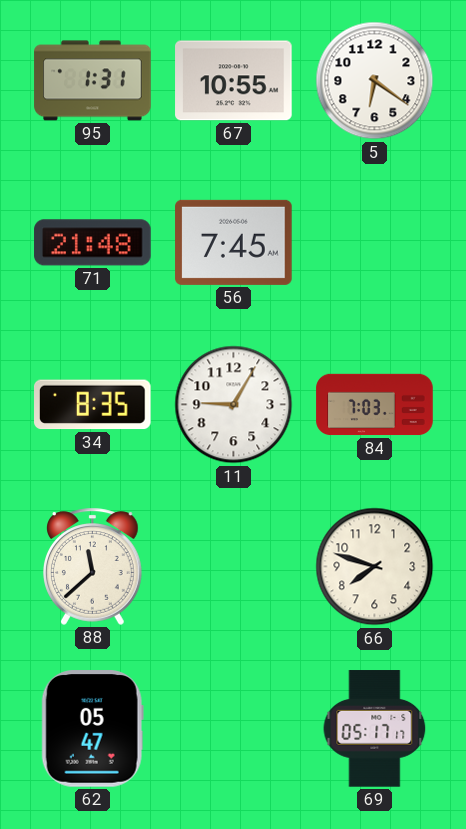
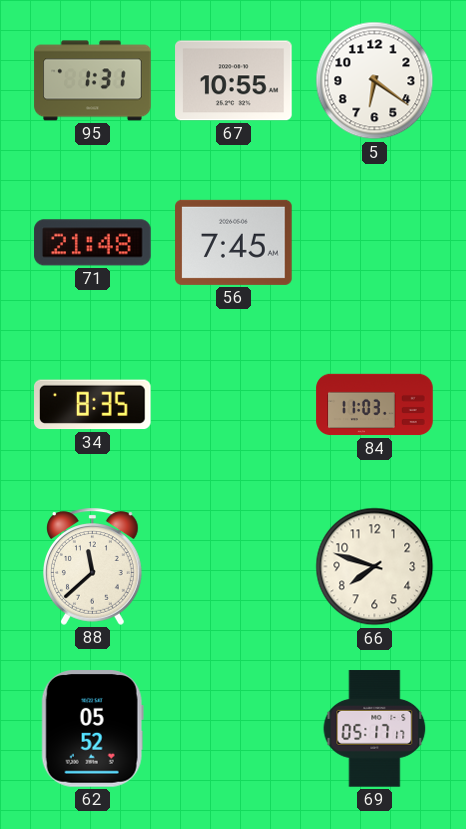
11: 9:05 -> none
84: 7:03 -> 11:03
62: 05:47 -> 05:52
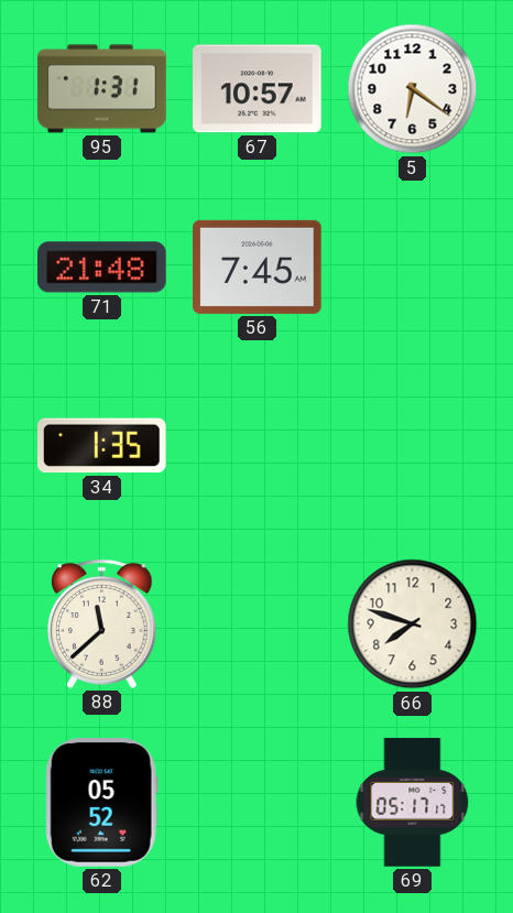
67: 10:55 -> 10:57
34: 8:35 -> 1:35
84: 11:03 -> none
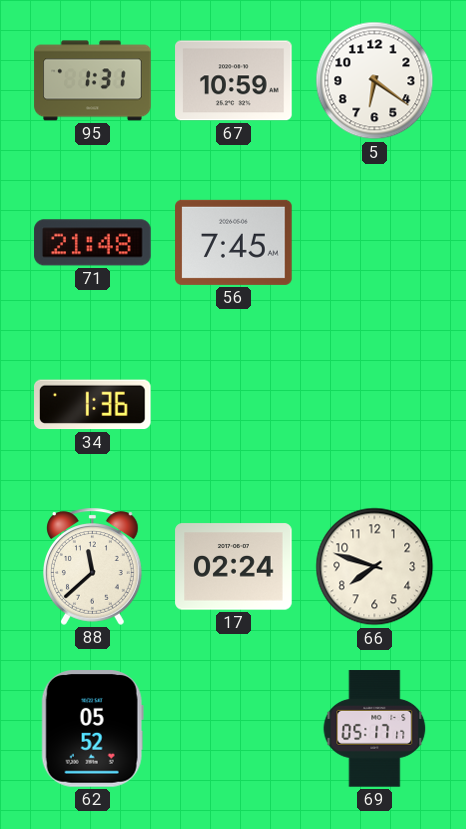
67: 10:57 -> 10:59
34: 1:35 -> 1:36
17: none -> 02:24
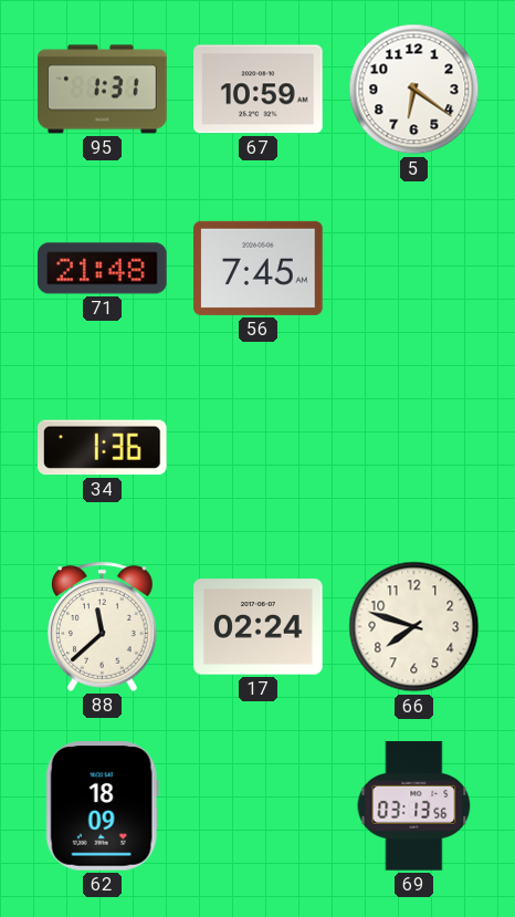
62: 05:52 -> 18:09
69: 05:17 -> 03:13
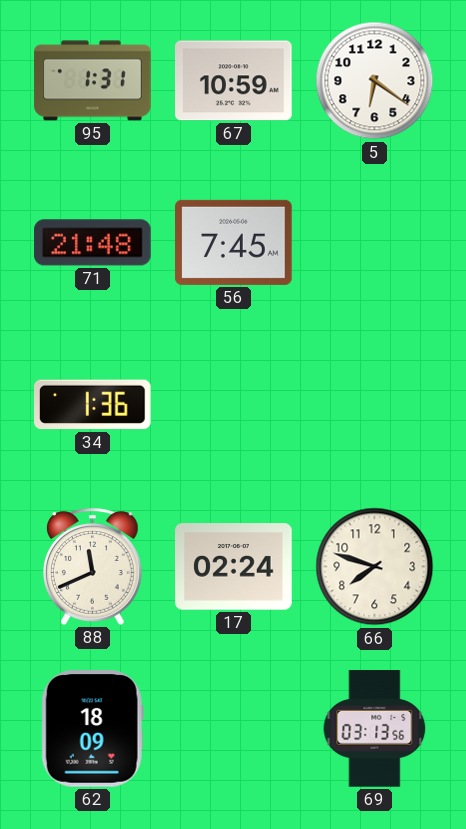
88: 11:38 -> 11:41
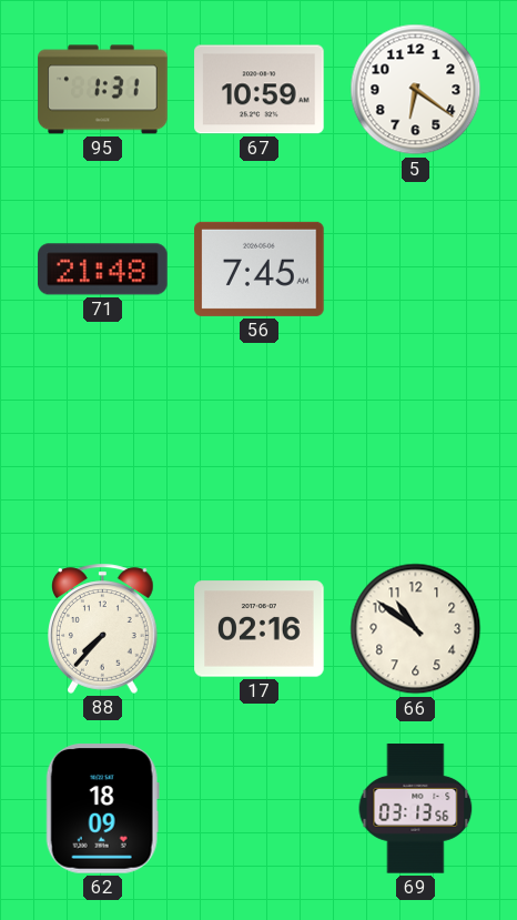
34: 1:36 -> none
88: 11:41 -> 7:37
17: 02:24 -> 02:16
66: 7:48 -> 10:51
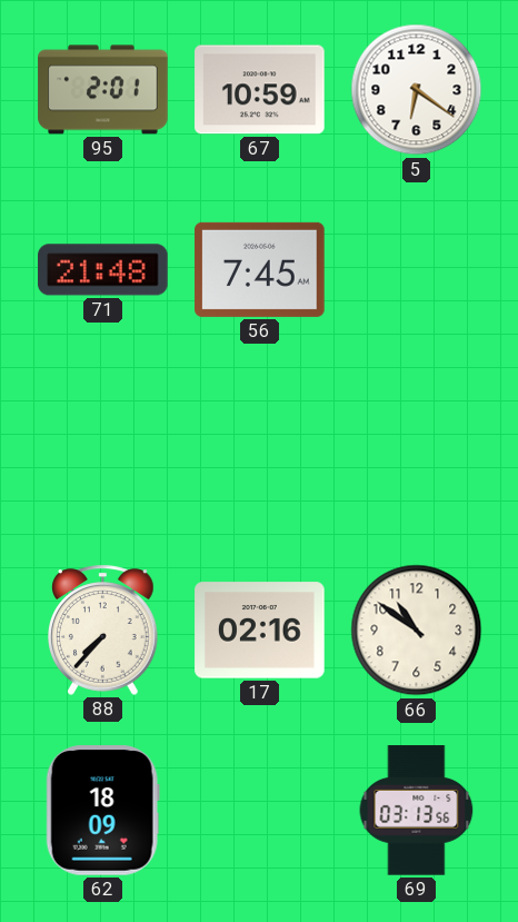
95: 1:31 -> 2:01
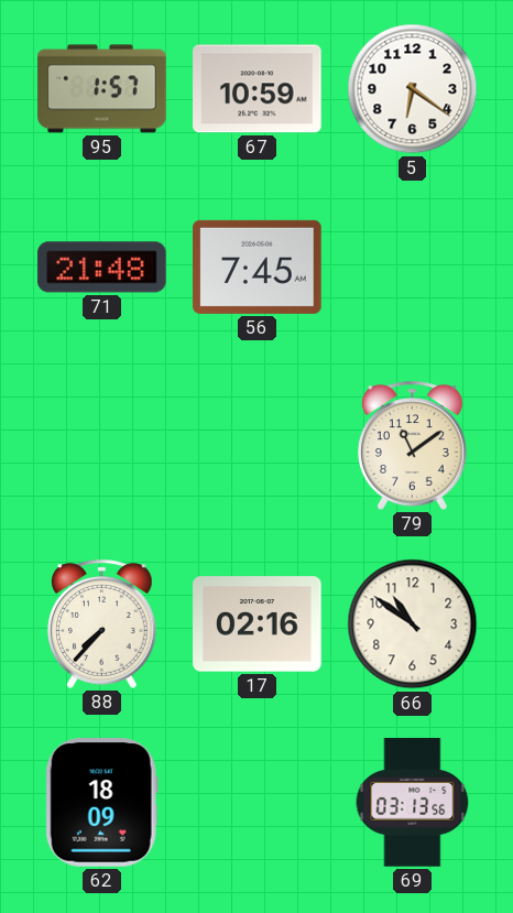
95: 2:01 -> 1:57
79: none -> 11:09
